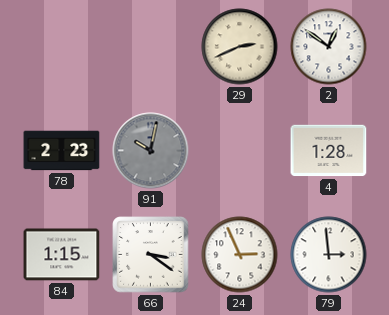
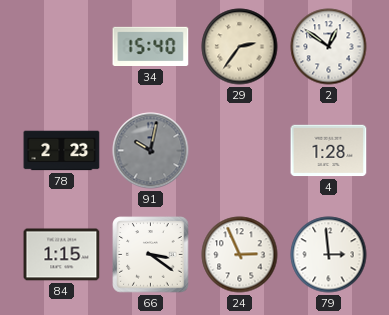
34: none -> 15:40
29: 2:41 -> 2:36
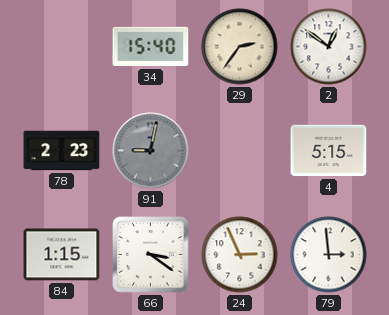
91: 10:02 -> 9:02
4: 1:28 -> 5:15
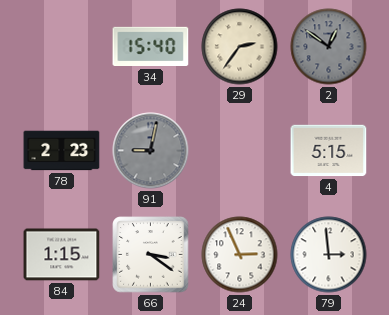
2 dial: white -> grey
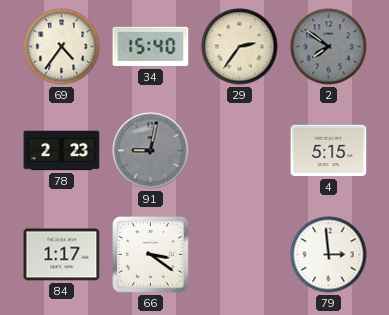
69: none -> 4:36
2: 12:51 -> 7:51
84: 1:15 -> 1:17
24: 2:56 -> none
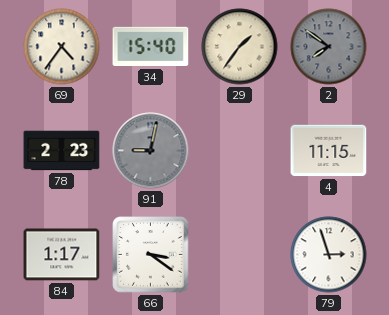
29: 2:36 -> 1:36
4: 5:15 -> 11:15
79: 2:59 -> 2:57
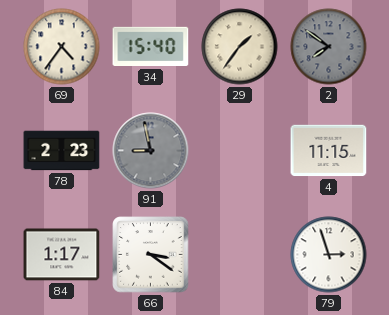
91: 9:02 -> 8:58
